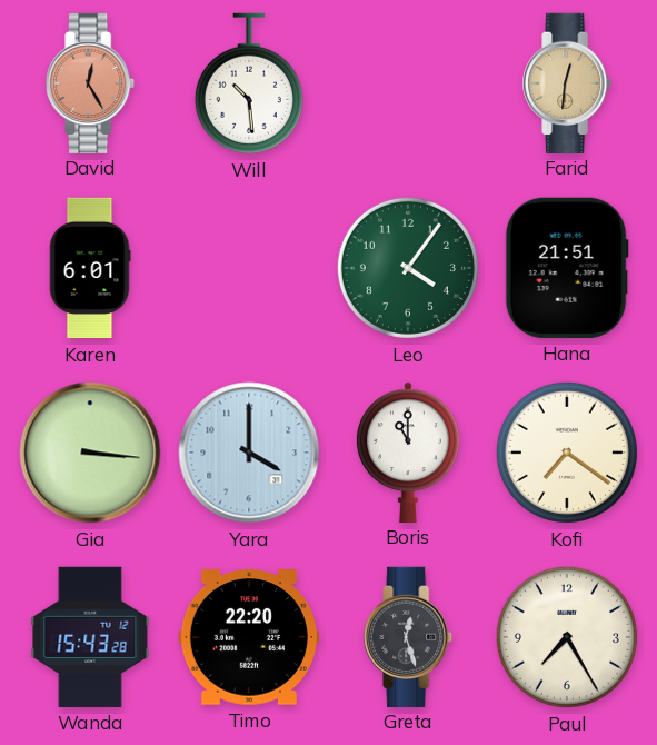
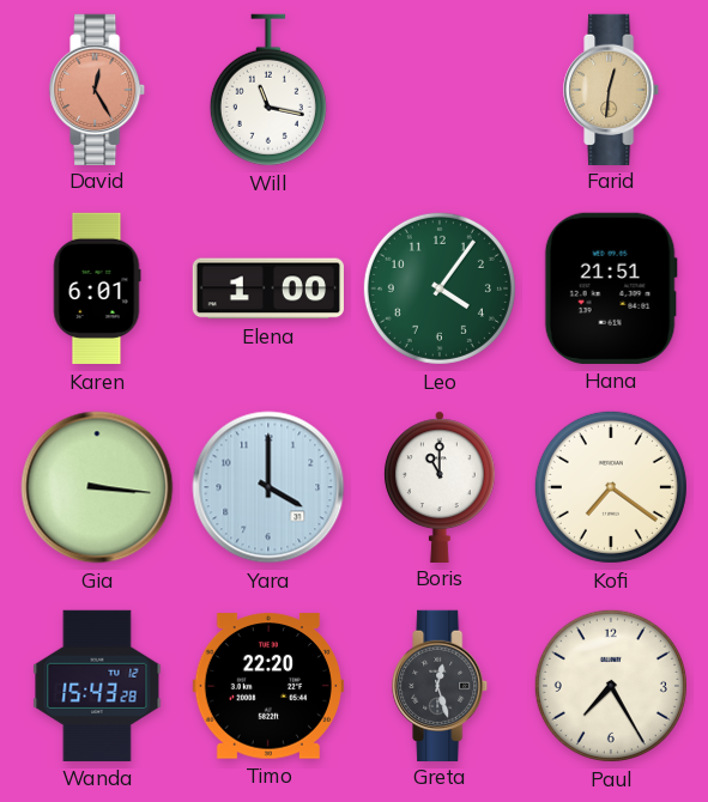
Will: 10:29 -> 11:17
Elena: none -> 1:00
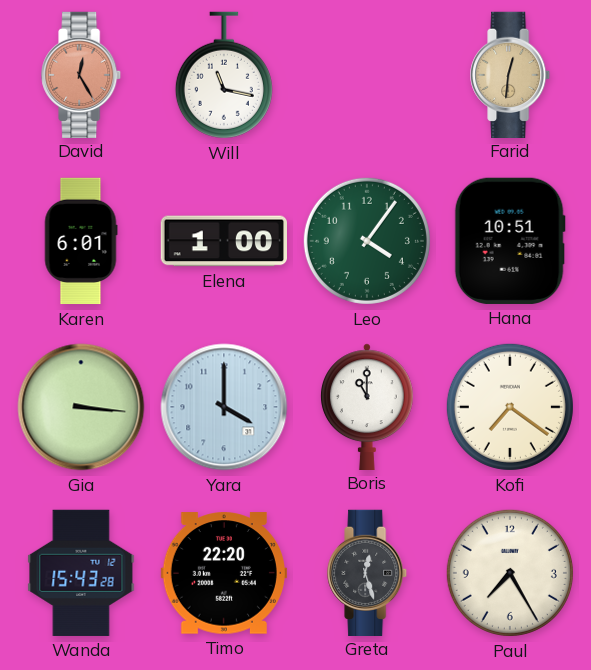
Hana: 21:51 -> 10:51
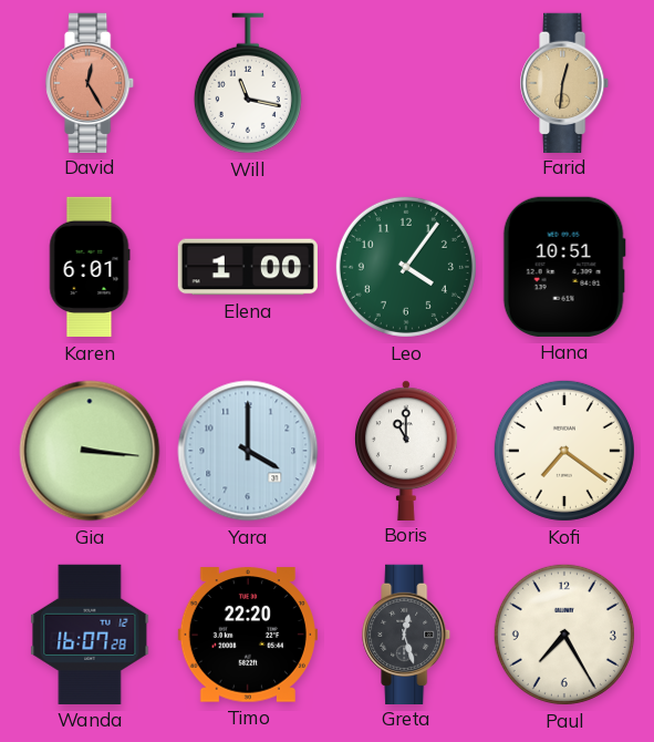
Wanda: 15:43 -> 16:07
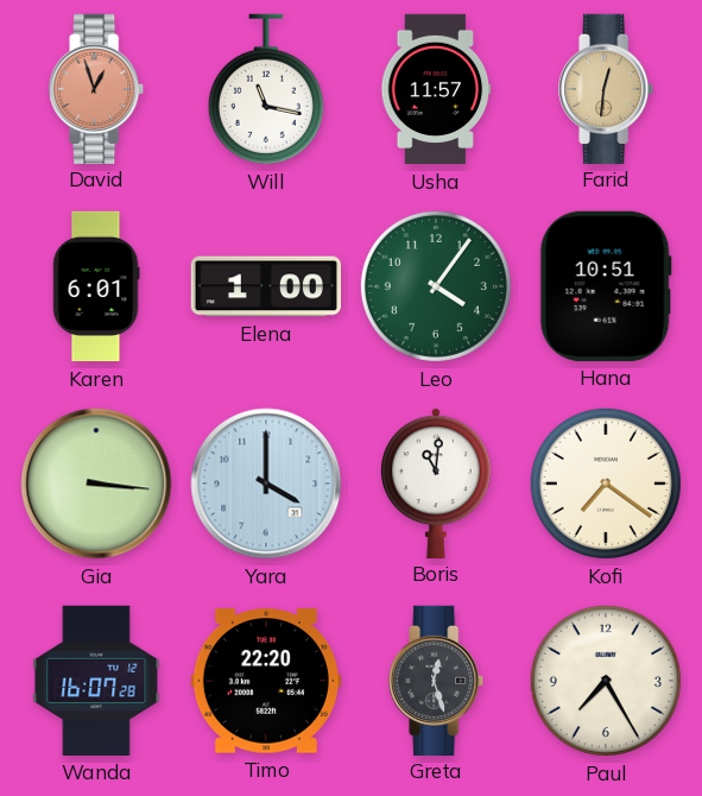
David: 12:25 -> 12:57
Usha: none -> 11:57
Boris: 11:00 -> 11:01
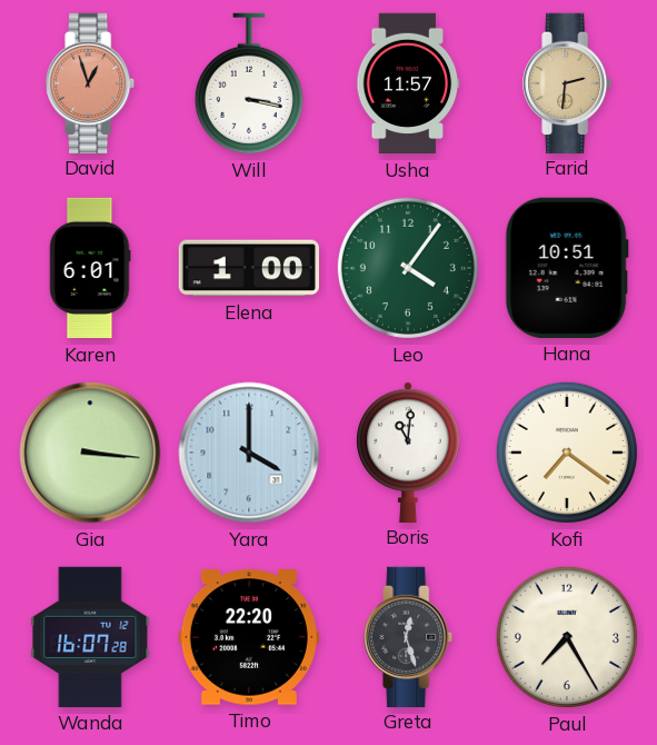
Will: 11:17 -> 3:17
Farid: 12:31 -> 2:31
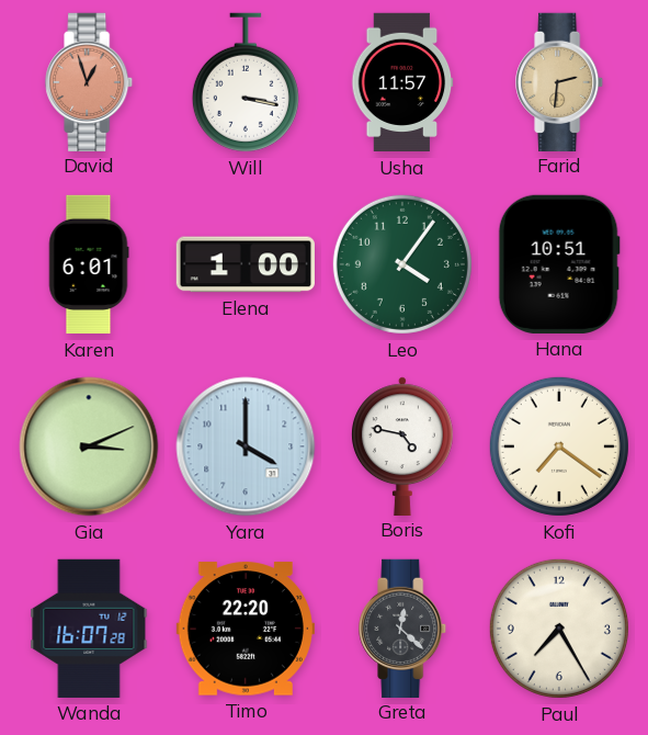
Gia: 3:16 -> 3:11
Boris: 11:01 -> 4:47
Greta: 12:27 -> 12:22
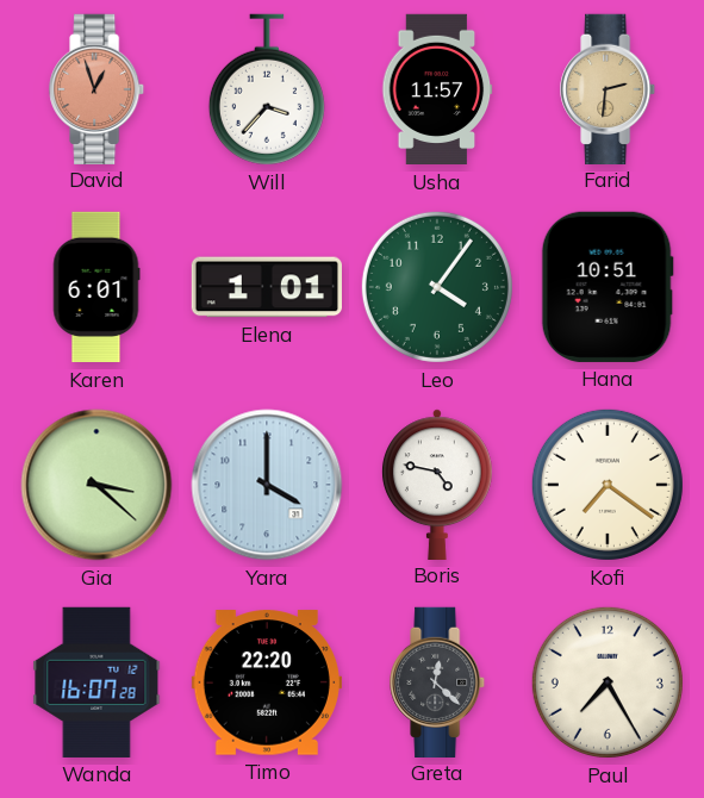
Will: 3:17 -> 3:37
Elena: 1:00 -> 1:01
Gia: 3:11 -> 3:22
